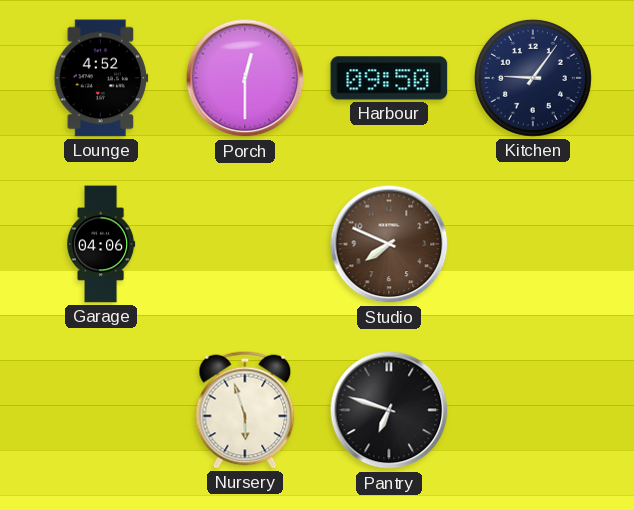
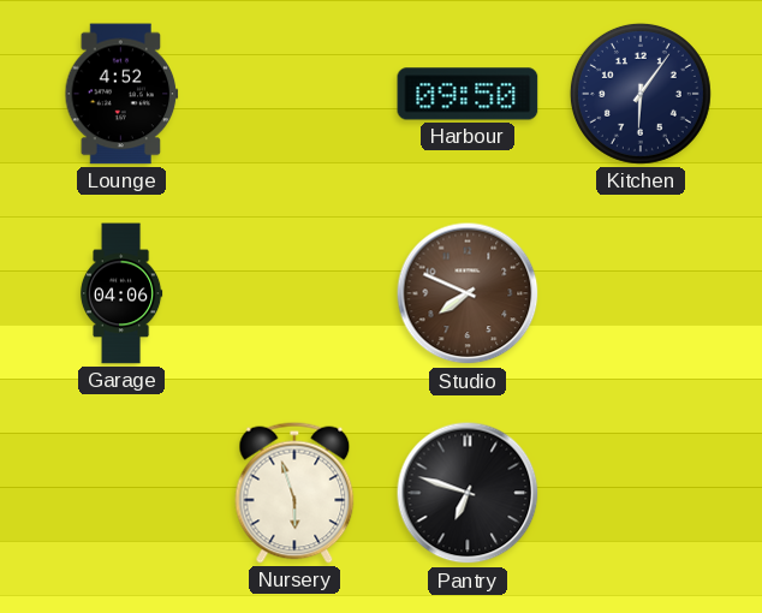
Porch: 12:30 -> none
Kitchen: 9:06 -> 6:06
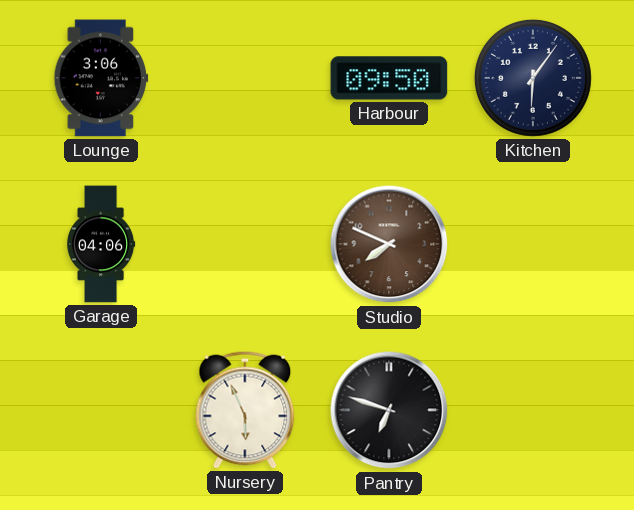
Lounge: 4:52 -> 3:06
Nursery: 5:57 -> 5:56
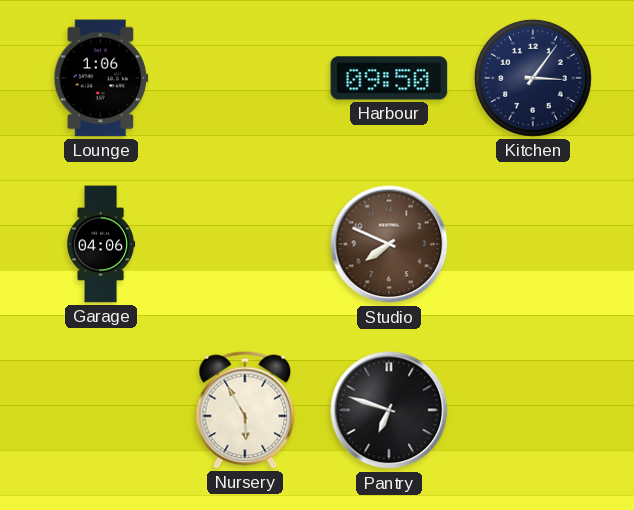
Lounge: 3:06 -> 1:06
Kitchen: 6:06 -> 3:06
Nursery: 5:56 -> 5:55
